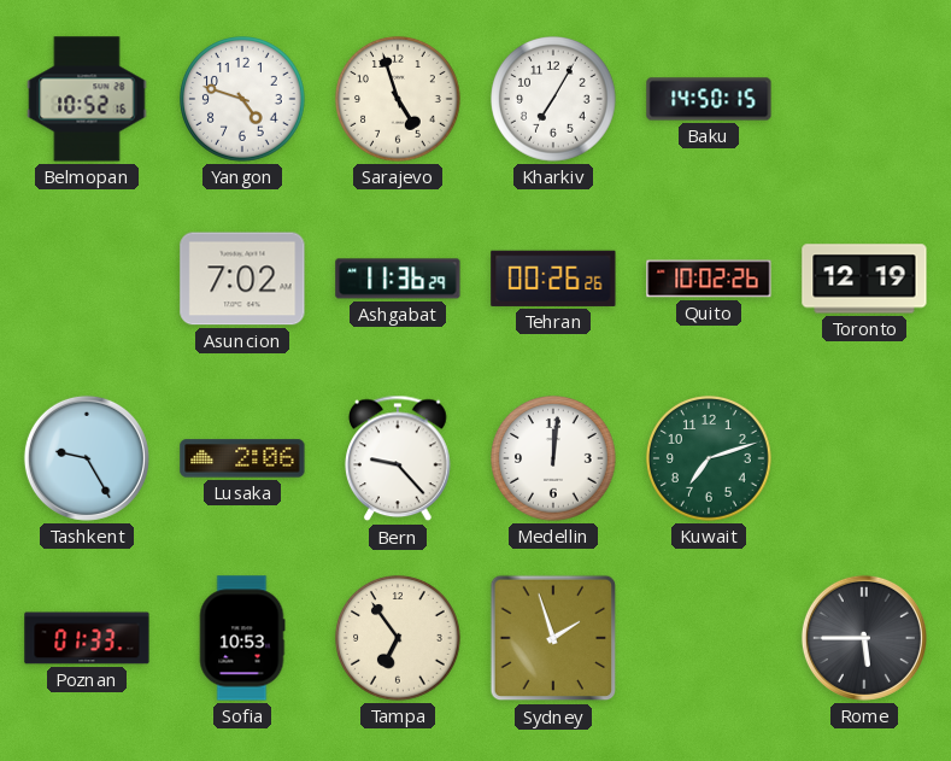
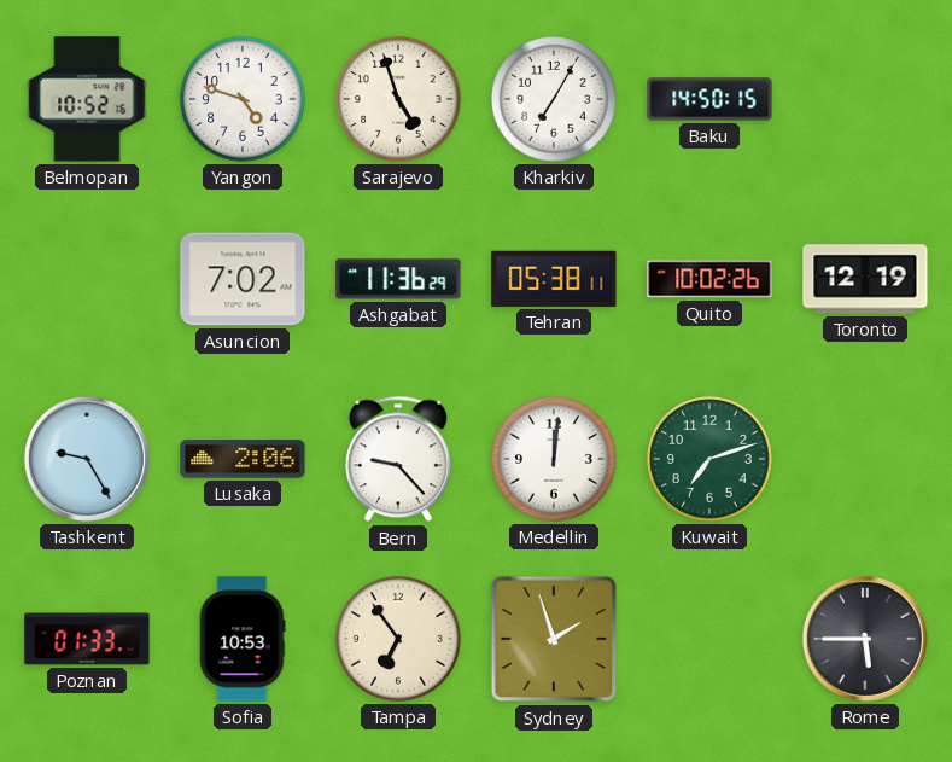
Tehran: 00:26 -> 05:38
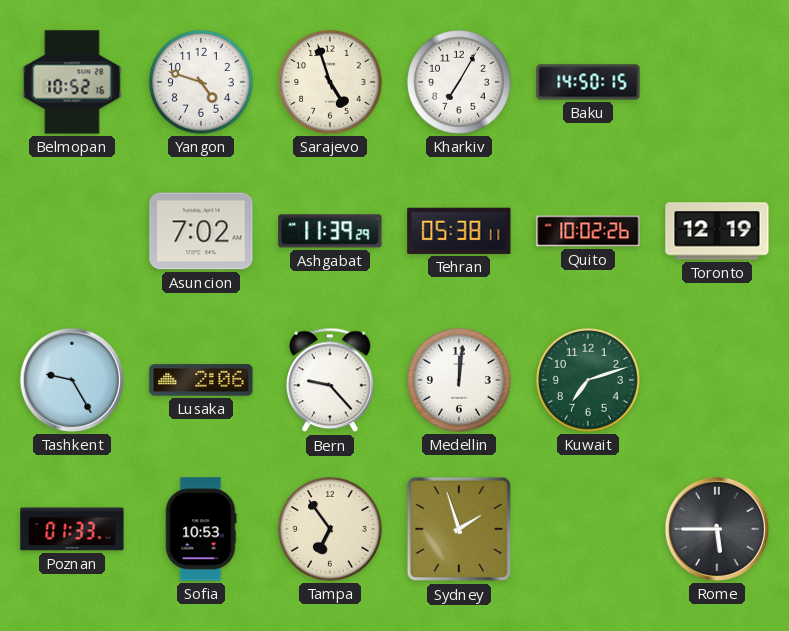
Ashgabat: 11:36 -> 11:39
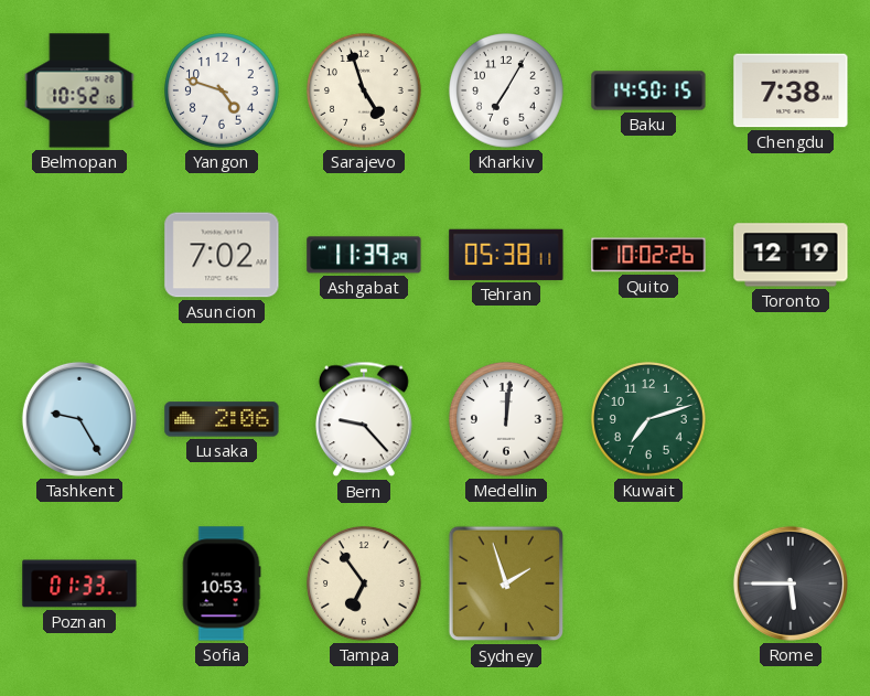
Chengdu: none -> 7:38
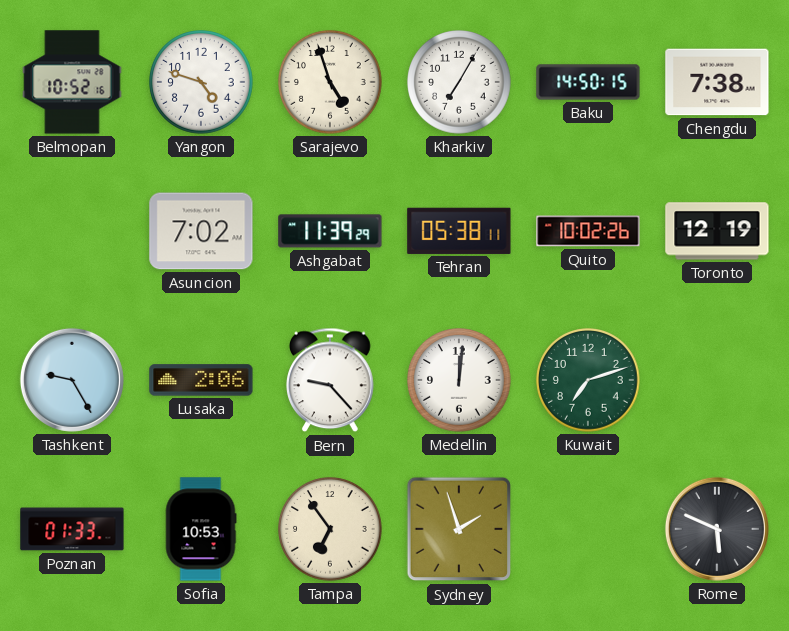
Rome: 5:45 -> 5:49
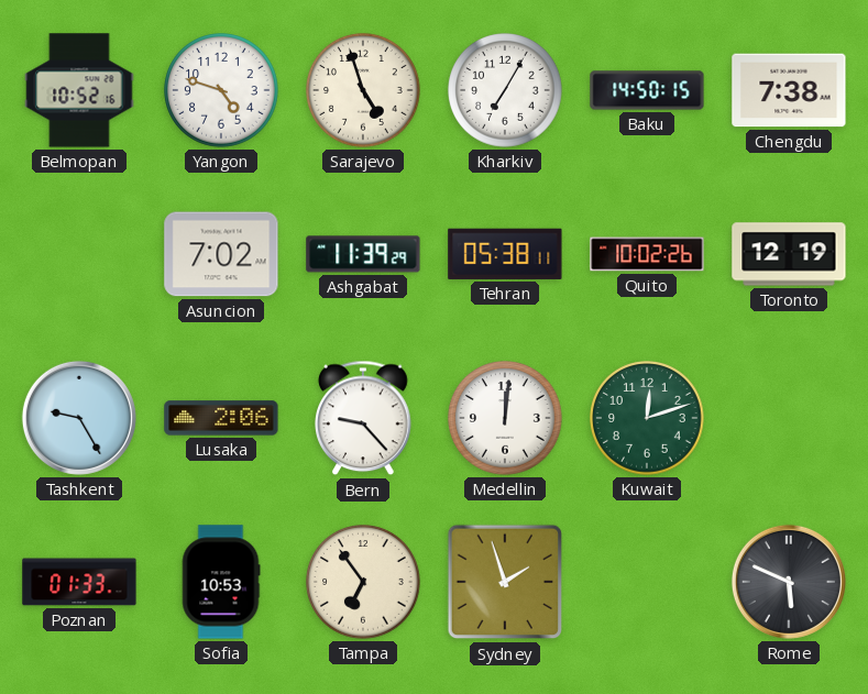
Kuwait: 7:12 -> 12:12
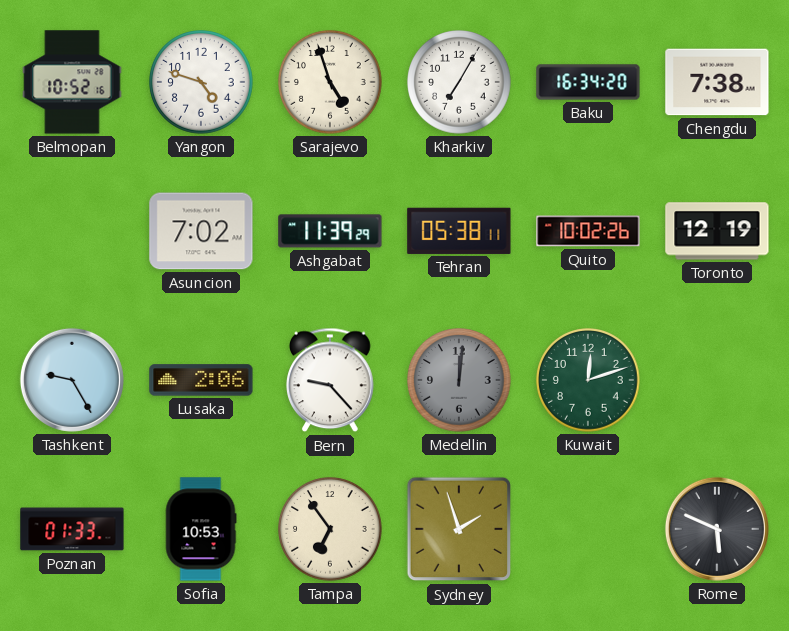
Baku: 14:50 -> 16:34
Medellin dial: white -> grey
